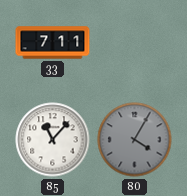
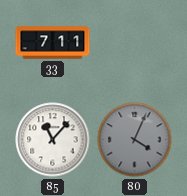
80: 4:05 -> 4:04
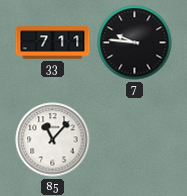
7: none -> 9:46
80: 4:04 -> none
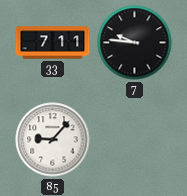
85: 11:07 -> 9:07
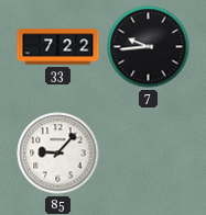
33: 7:11 -> 7:22
7: 9:46 -> 9:44
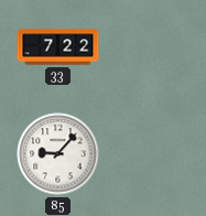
7: 9:44 -> none
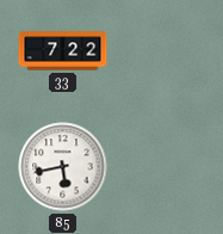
85: 9:07 -> 5:43
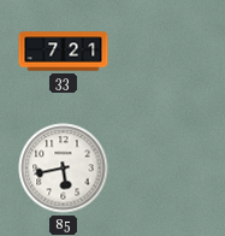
33: 7:22 -> 7:21
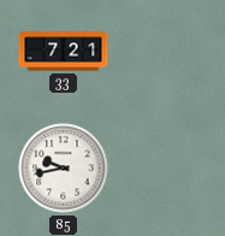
85: 5:43 -> 9:43
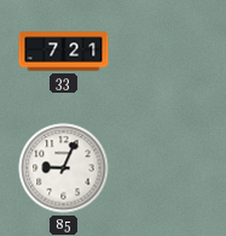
85: 9:43 -> 9:04
